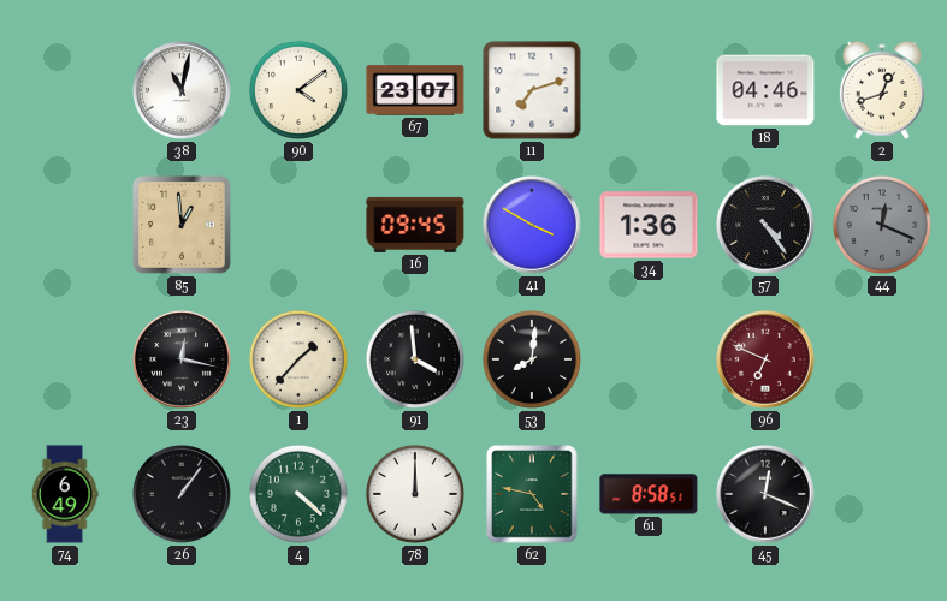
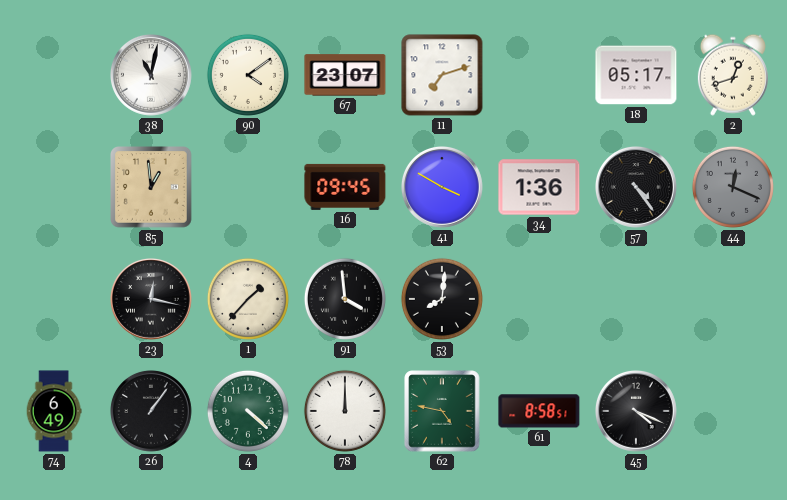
18: 04:46 -> 05:17
96: 6:49 -> none
45: 12:19 -> 4:19
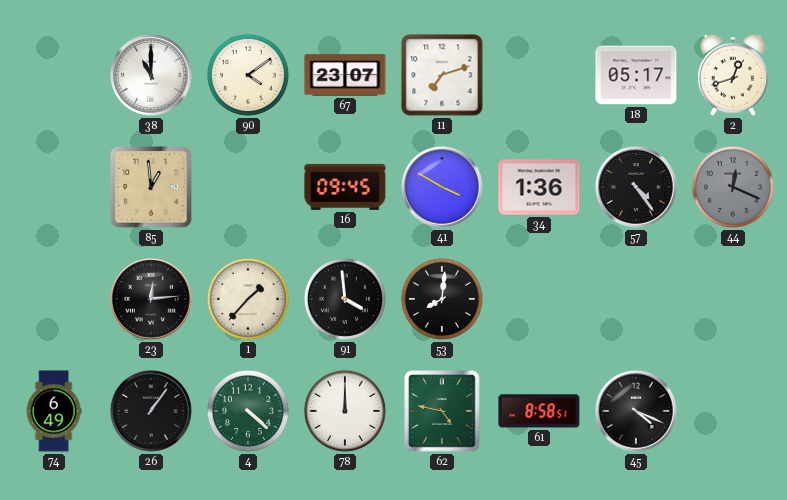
38: 11:02 -> 11:00
23: 12:17 -> 12:14
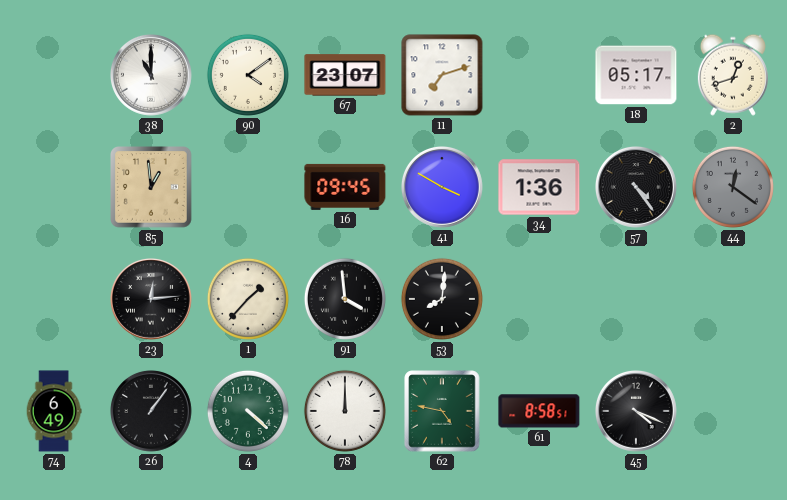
44: 12:19 -> 12:21
